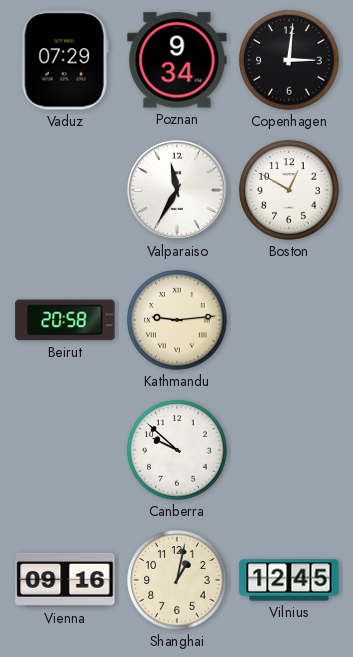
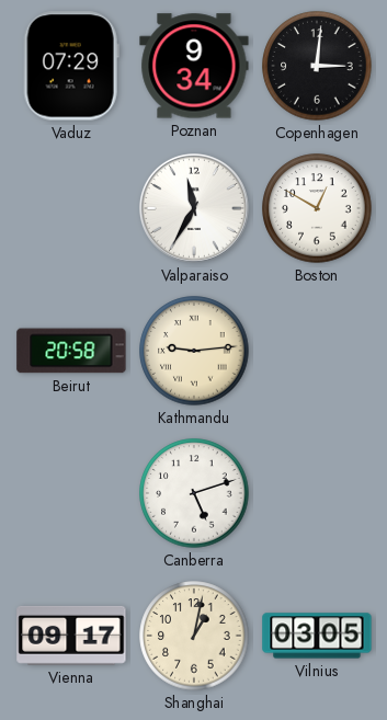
Canberra: 9:52 -> 5:12
Vienna: 09:16 -> 09:17
Vilnius: 12:45 -> 03:05
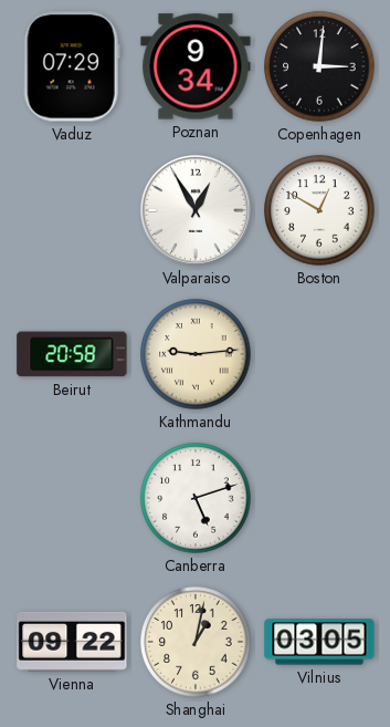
Valparaiso: 11:35 -> 12:55
Vienna: 09:17 -> 09:22
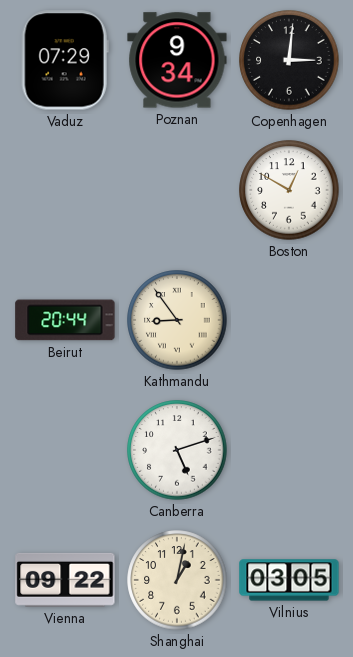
Valparaiso: 12:55 -> none
Beirut: 20:58 -> 20:44
Kathmandu: 9:14 -> 8:54
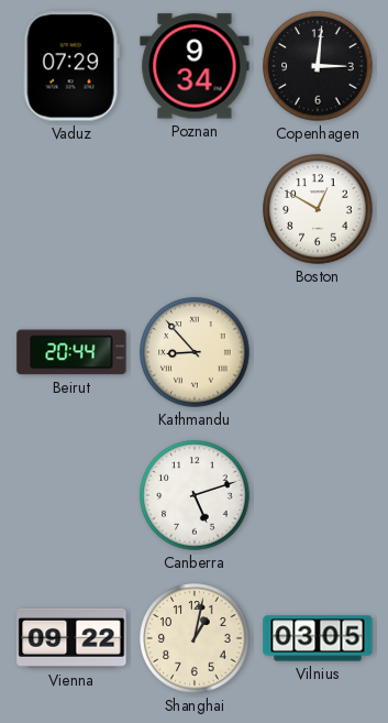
Kathmandu: 8:54 -> 8:53
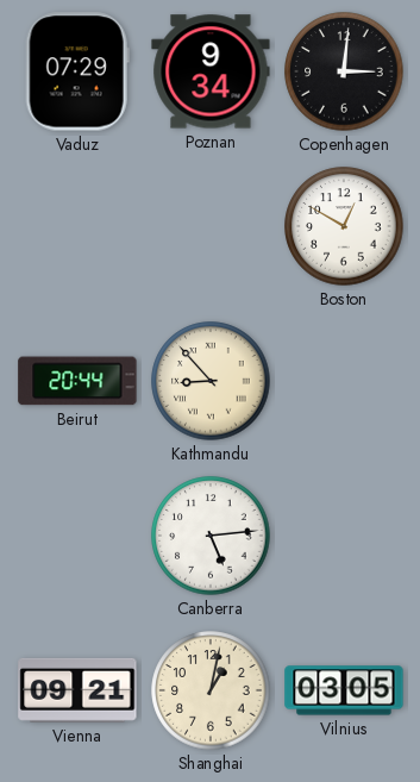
Canberra: 5:12 -> 5:14
Vienna: 09:22 -> 09:21
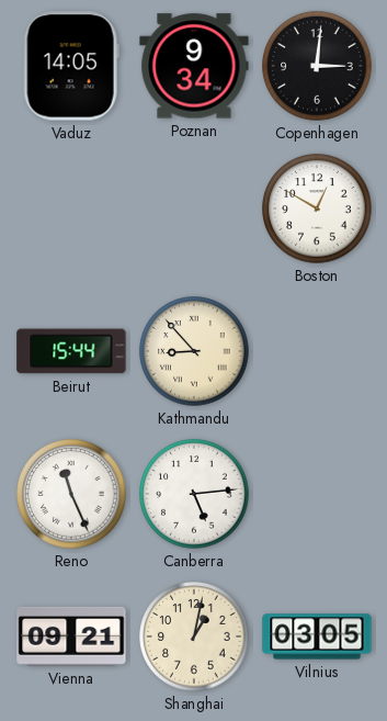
Vaduz: 07:29 -> 14:05
Beirut: 20:44 -> 15:44
Reno: none -> 11:26
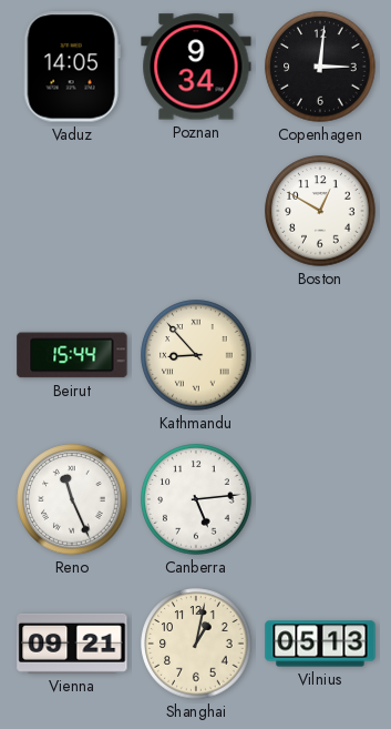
Vilnius: 03:05 -> 05:13
